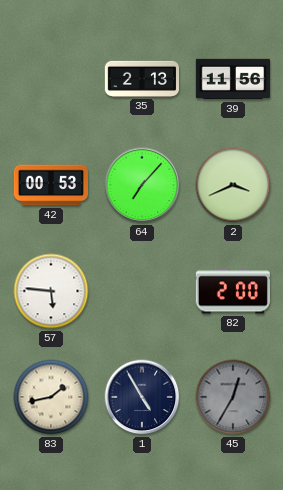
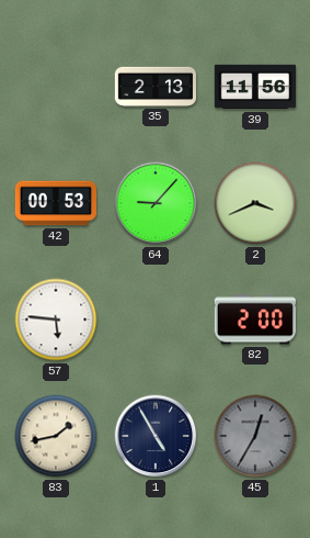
64: 7:07 -> 9:07
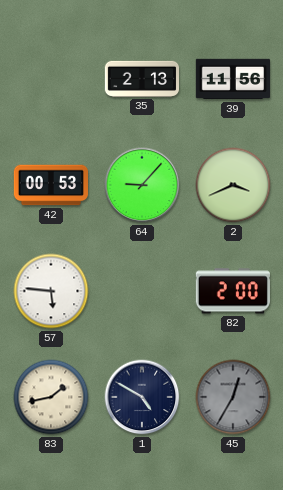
1: 4:55 -> 4:50
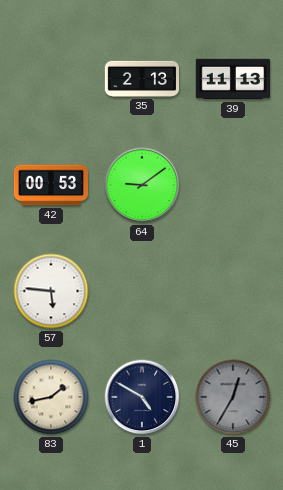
39: 11:56 -> 11:13
64: 9:07 -> 9:09
2: 3:41 -> none
82: 2:00 -> none
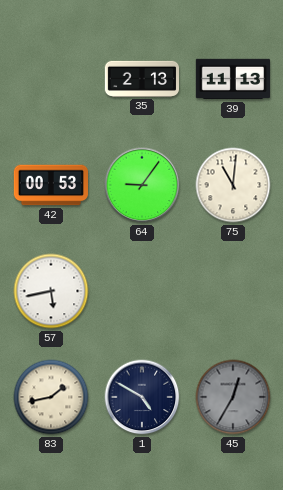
64: 9:09 -> 9:06
75: none -> 11:01
57: 5:46 -> 5:43
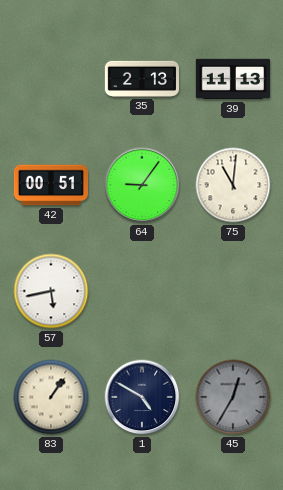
42: 00:53 -> 00:51
83: 1:43 -> 1:06
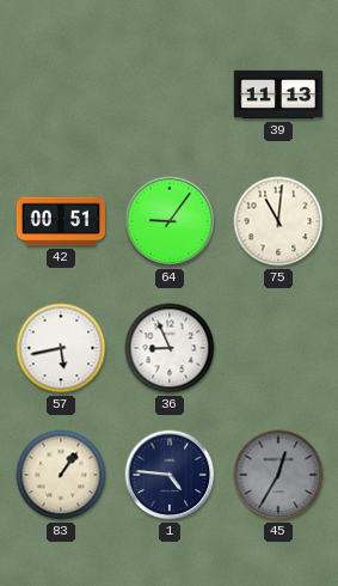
35: 2:13 -> none
36: none -> 8:56
1: 4:50 -> 4:46
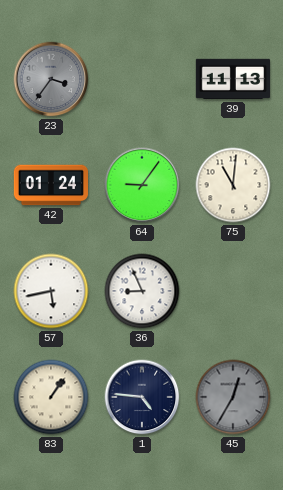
23: none -> 3:36
42: 00:51 -> 01:24
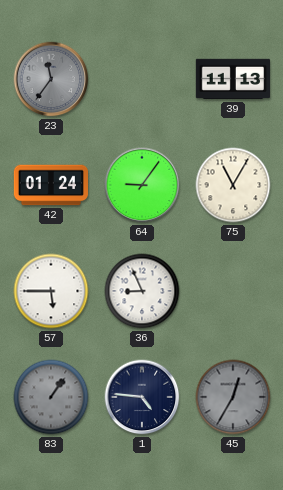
23: 3:36 -> 11:36
75: 11:01 -> 11:05
57: 5:43 -> 5:45
83 dial: cream -> grey
